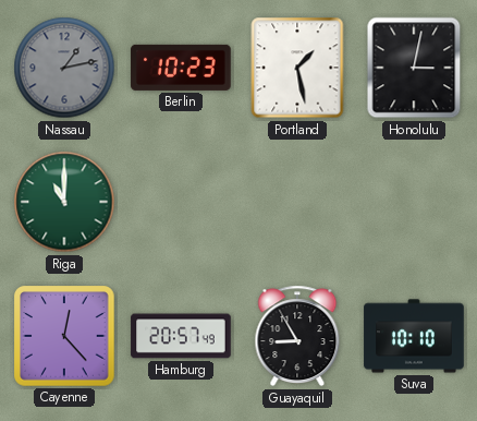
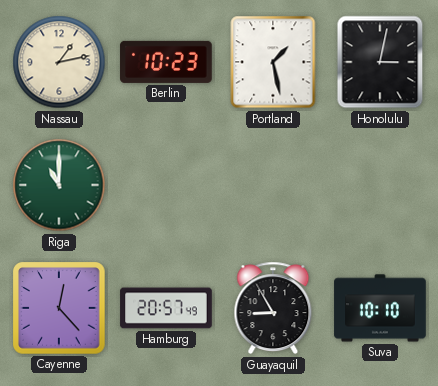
Nassau dial: grey -> cream
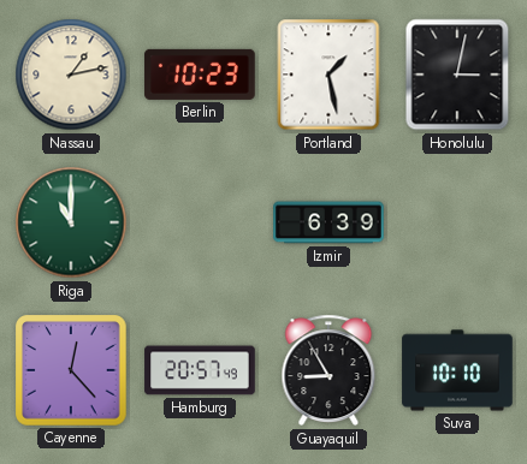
Izmir: none -> 6:39
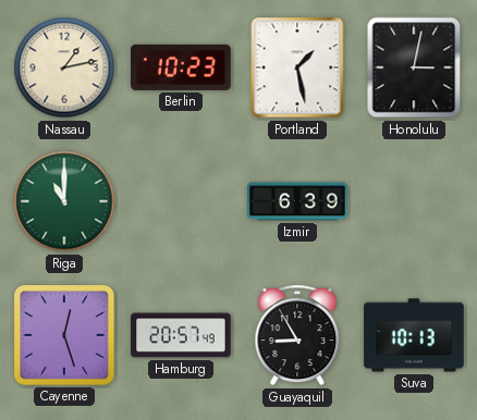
Cayenne: 12:23 -> 12:27
Suva: 10:10 -> 10:13
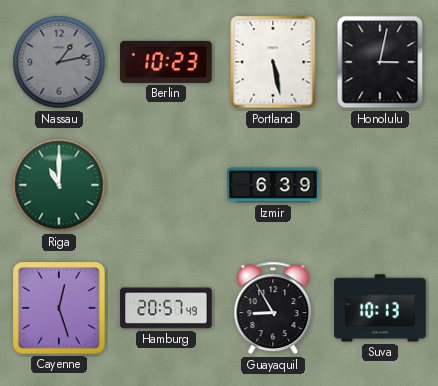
Nassau dial: cream -> grey
Portland: 1:28 -> 5:28
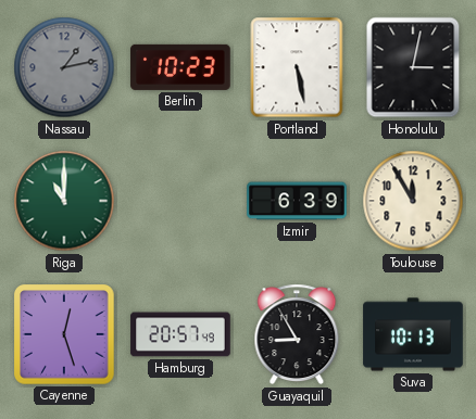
Toulouse: none -> 11:55
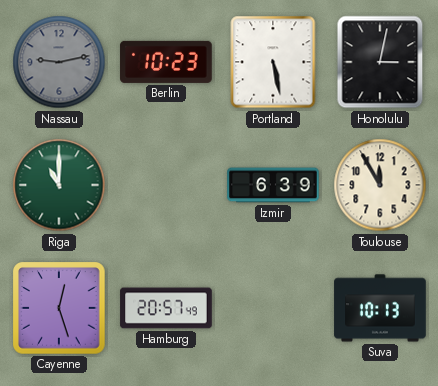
Nassau: 1:13 -> 9:13
Guayaquil: 8:55 -> none
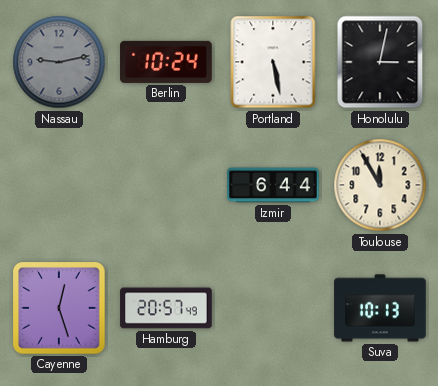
Berlin: 10:23 -> 10:24
Riga: 11:00 -> none
Izmir: 6:39 -> 6:44
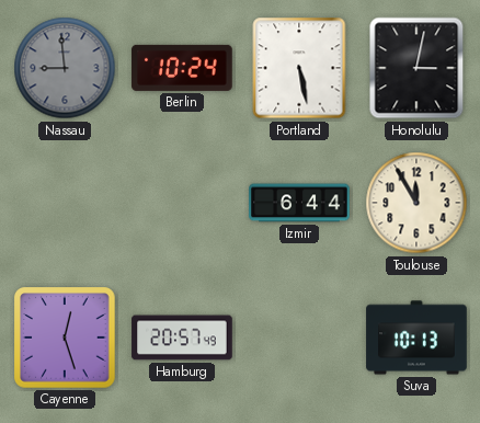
Nassau: 9:13 -> 8:59
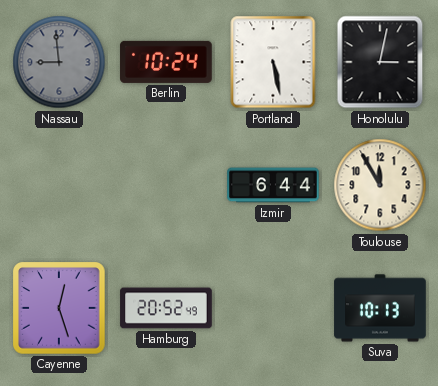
Hamburg: 20:57 -> 20:52
